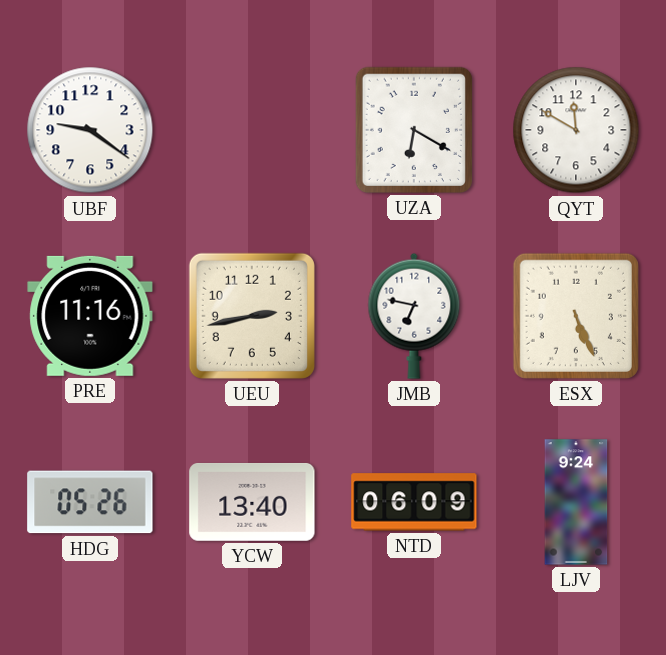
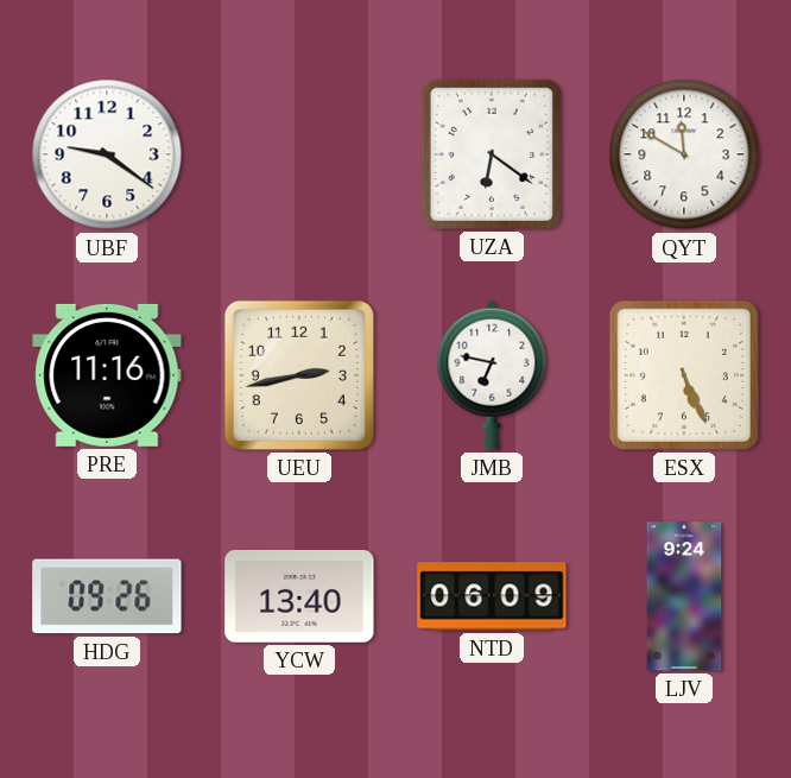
UZA: 6:20 -> 6:21
HDG: 05:26 -> 09:26
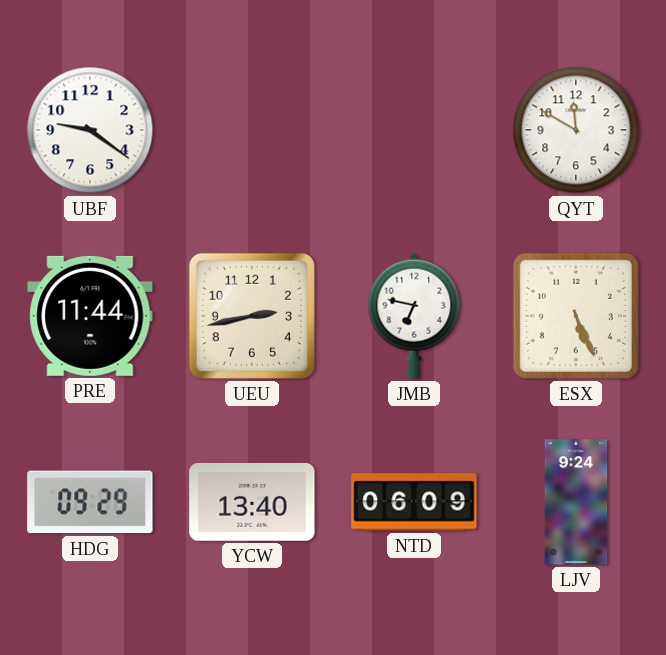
UZA: 6:21 -> none
PRE: 11:16 -> 11:44
HDG: 09:26 -> 09:29
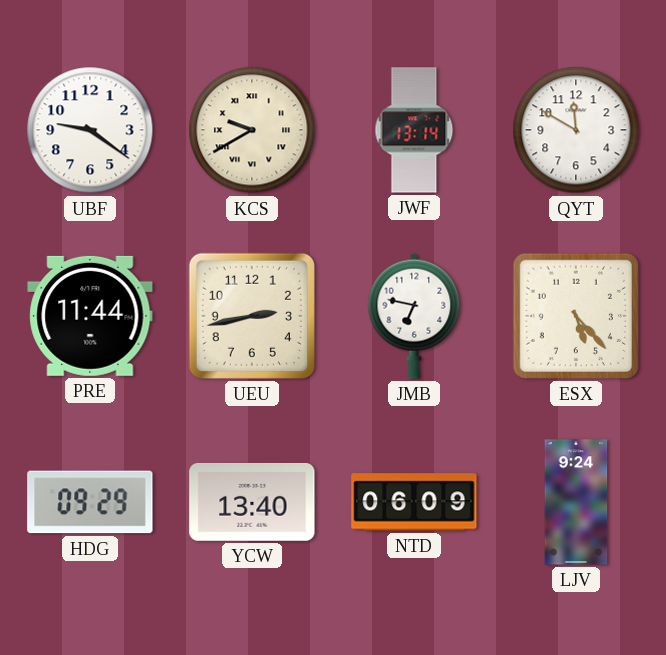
KCS: none -> 9:40
JWF: none -> 13:14
ESX: 5:26 -> 5:23
